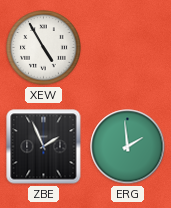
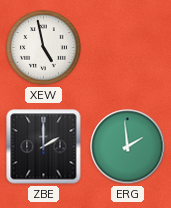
XEW: 4:55 -> 4:58
ZBE: 1:56 -> 2:00
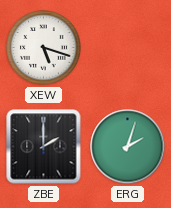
XEW: 4:58 -> 5:18
ERG: 1:59 -> 2:03
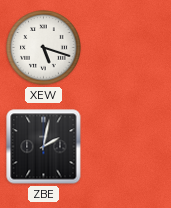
ZBE: 2:00 -> 2:02
ERG: 2:03 -> none
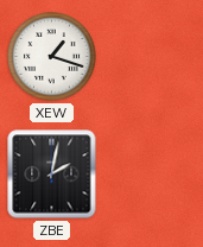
XEW: 5:18 -> 1:18
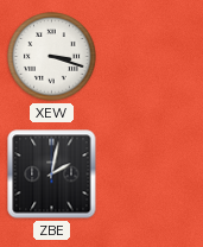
XEW: 1:18 -> 3:18
